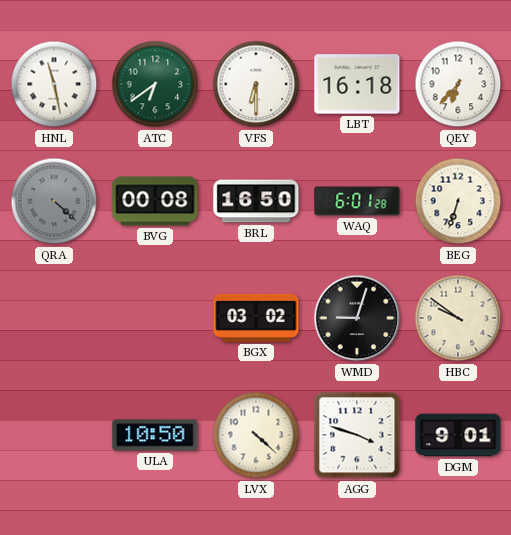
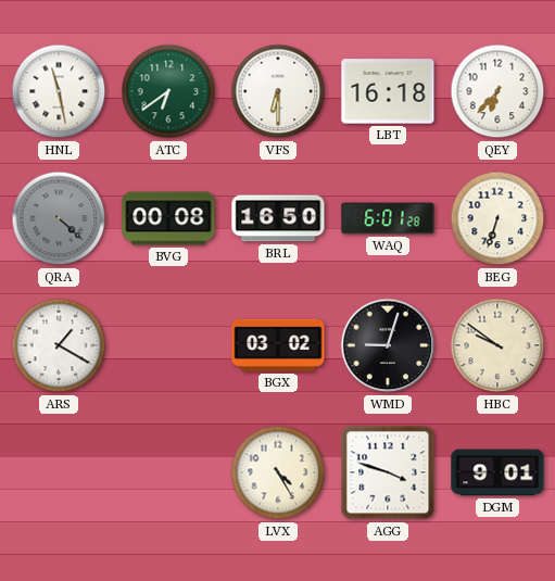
ARS: none -> 1:20
ULA: 10:50 -> none
LVX: 4:22 -> 4:25
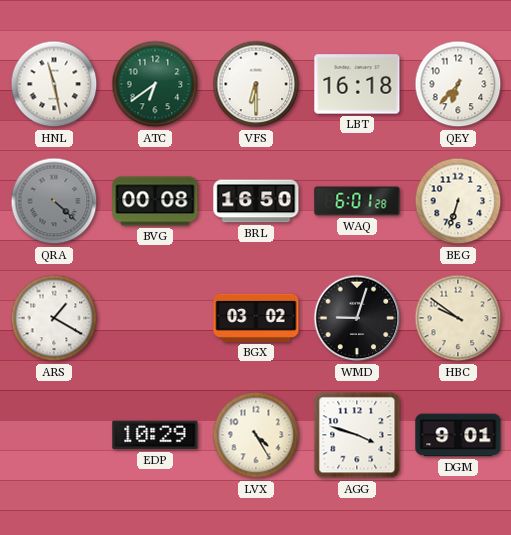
EDP: none -> 10:29
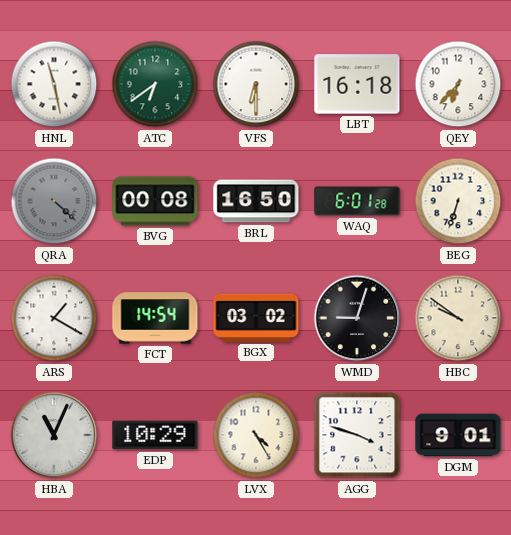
FCT: none -> 14:54
HBA: none -> 11:04
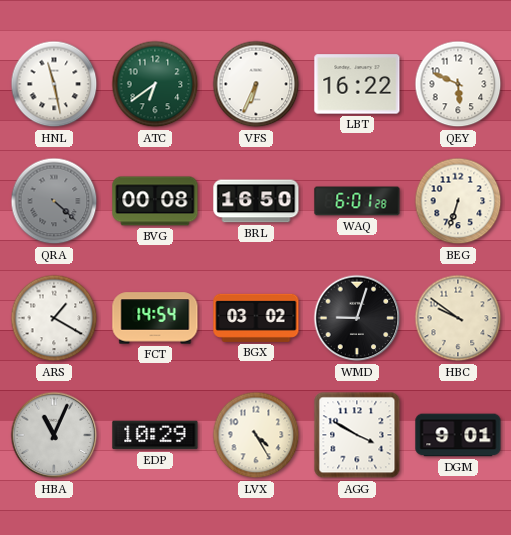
VFS: 6:30 -> 6:34
LBT: 16:18 -> 16:22
QEY: 6:37 -> 5:49
AGG: 3:48 -> 3:50
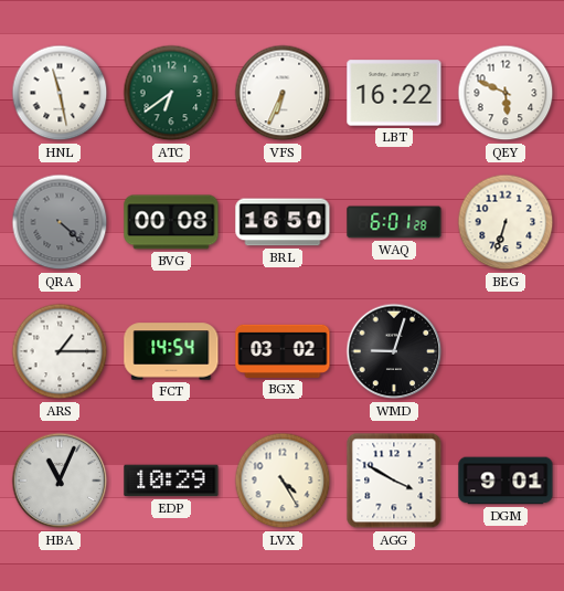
ARS: 1:20 -> 1:15
HBC: 9:51 -> none
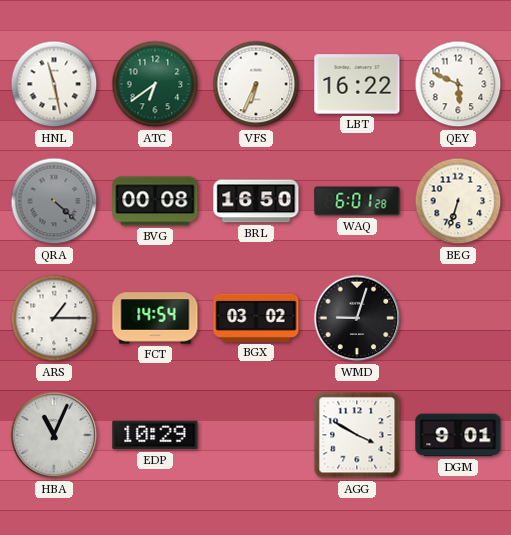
LVX: 4:25 -> none
